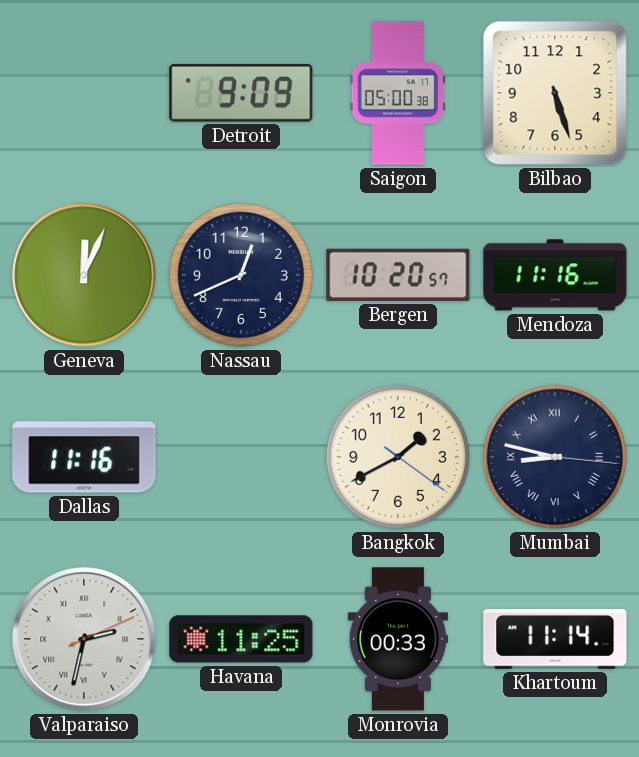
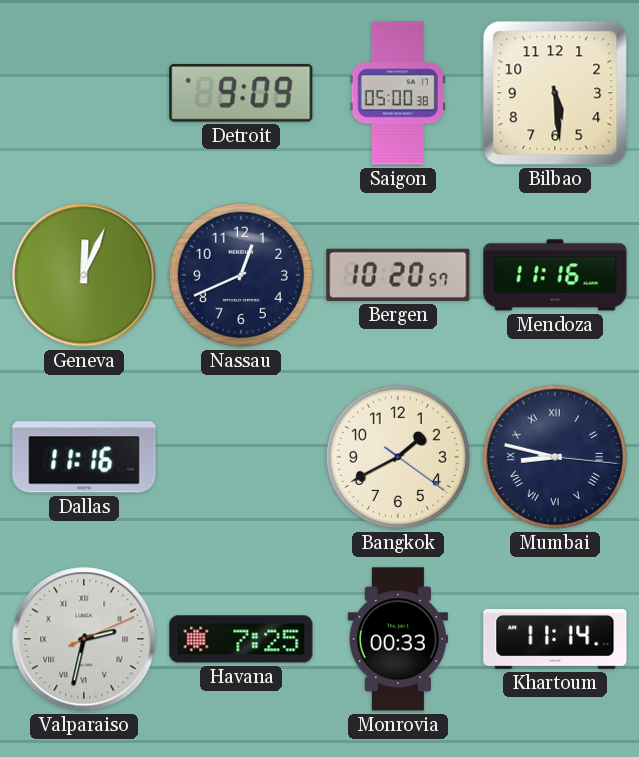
Bilbao: 5:27 -> 5:29
Havana: 11:25 -> 7:25
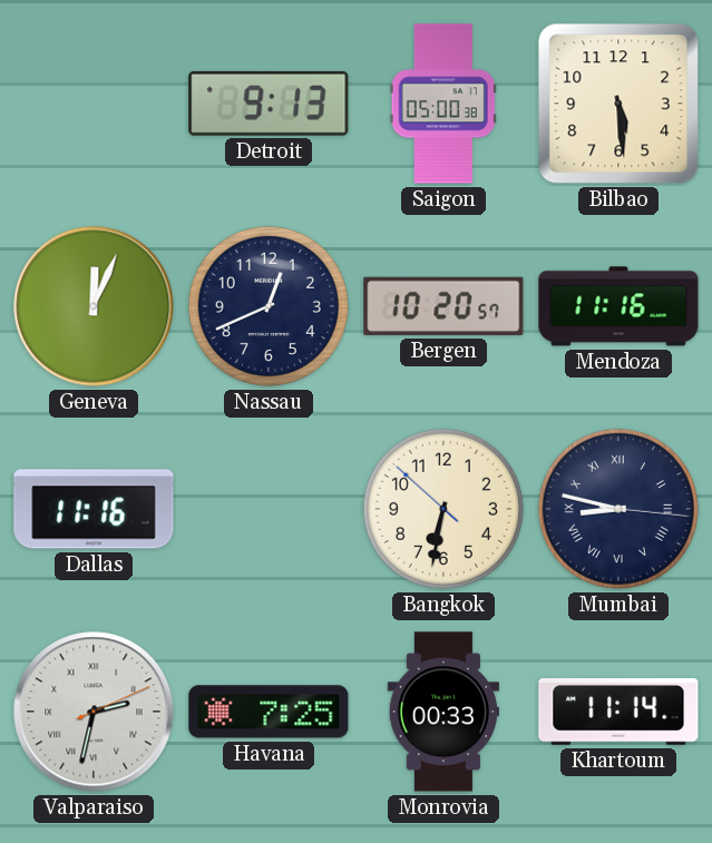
Detroit: 9:09 -> 9:13
Bangkok: 1:40 -> 6:31
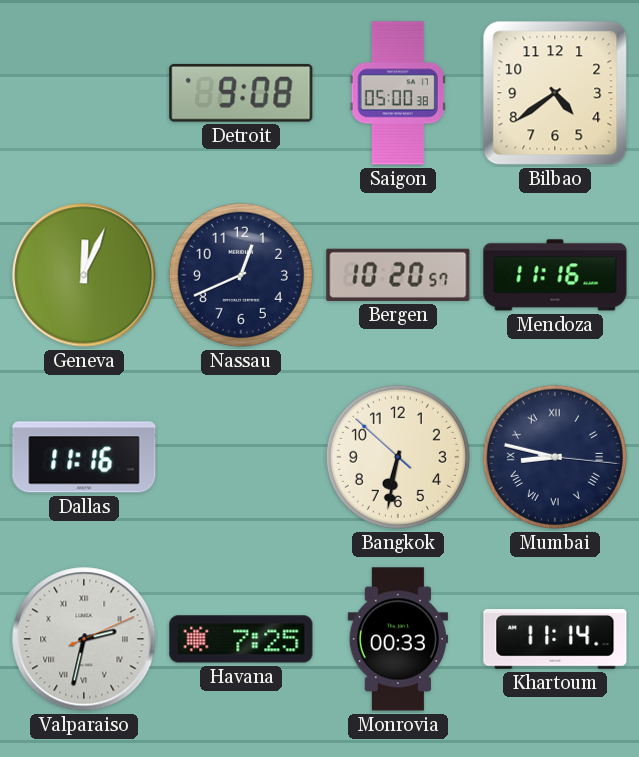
Detroit: 9:13 -> 9:08
Bilbao: 5:29 -> 4:39
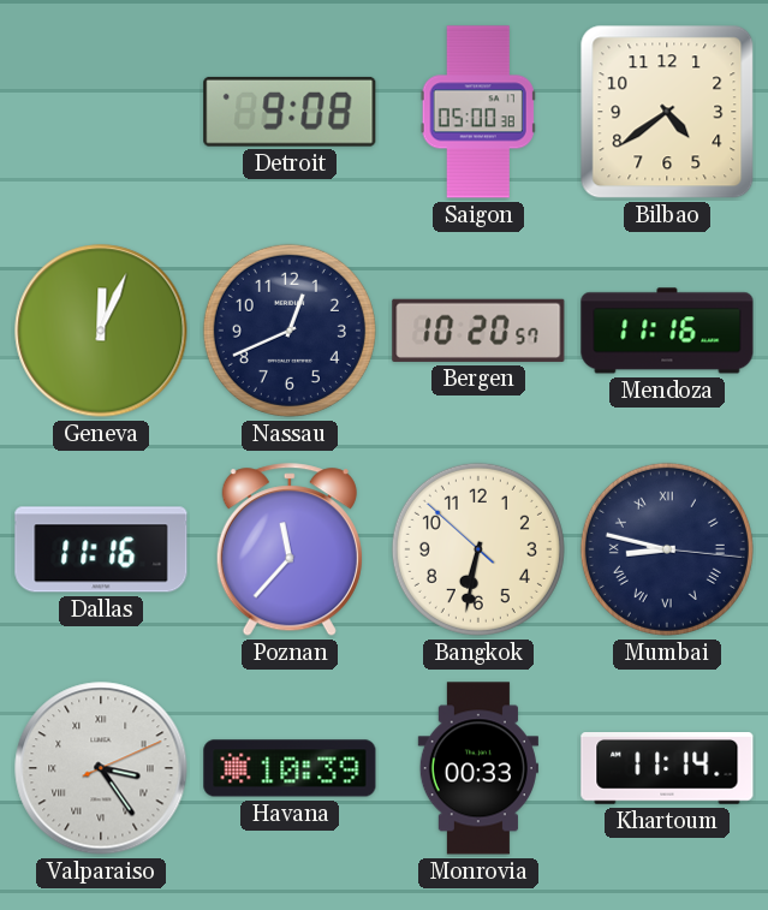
Poznan: none -> 11:37
Valparaiso: 2:32 -> 3:24
Havana: 7:25 -> 10:39
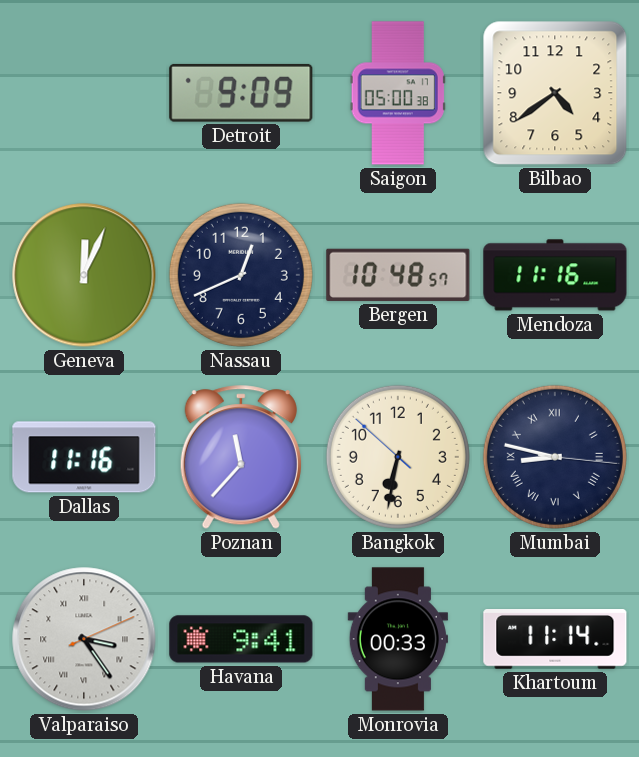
Detroit: 9:08 -> 9:09
Bergen: 10:20 -> 10:48
Havana: 10:39 -> 9:41
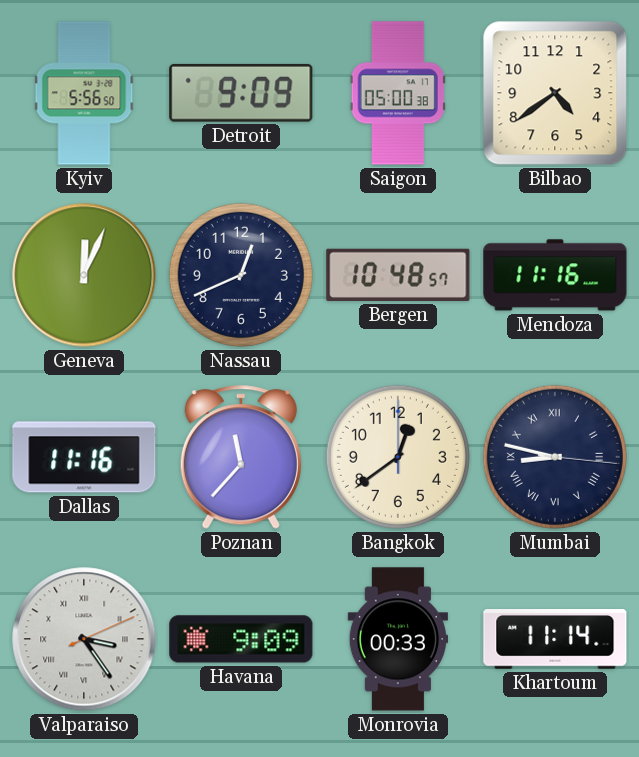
Kyiv: none -> 5:56
Bangkok: 6:31 -> 12:39
Havana: 9:41 -> 9:09
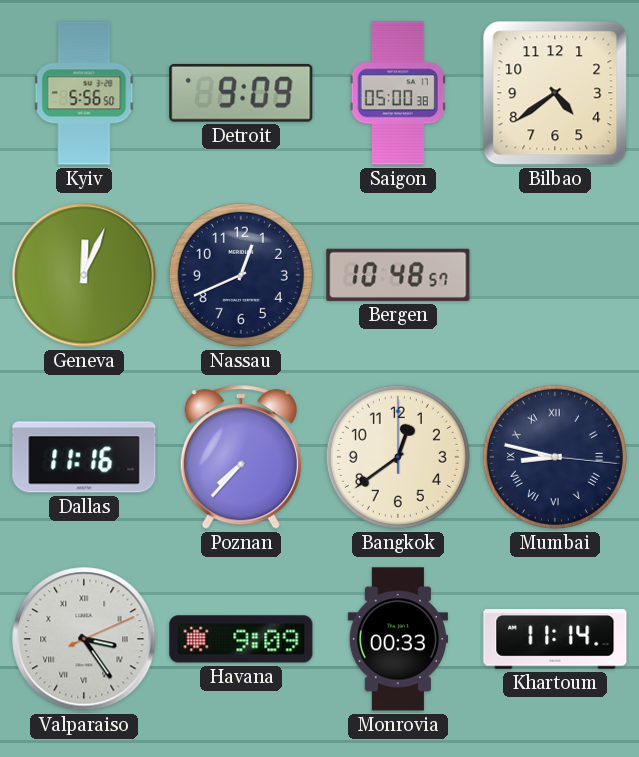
Mendoza: 11:16 -> none
Poznan: 11:37 -> 7:37
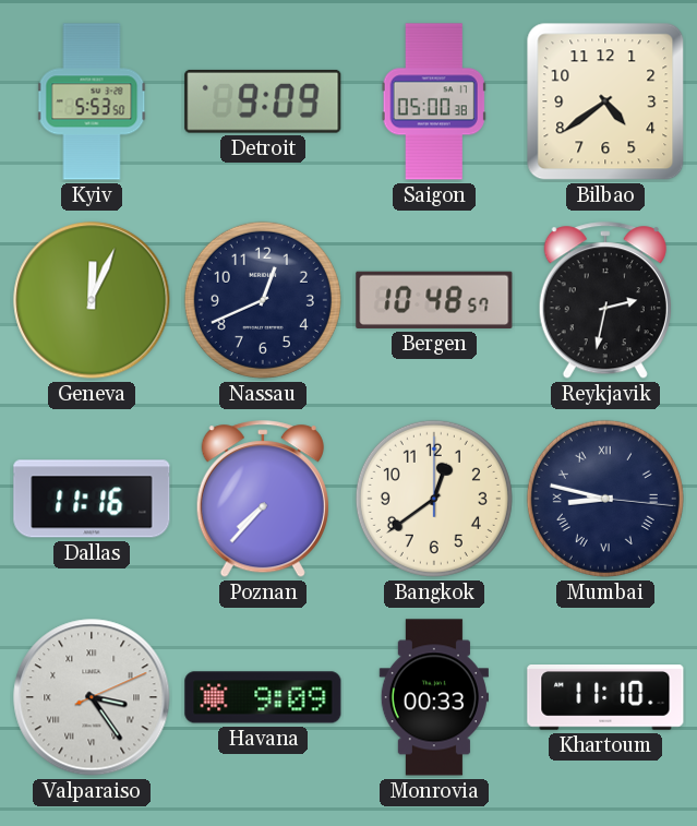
Kyiv: 5:56 -> 5:53
Reykjavik: none -> 2:32
Khartoum: 11:14 -> 11:10
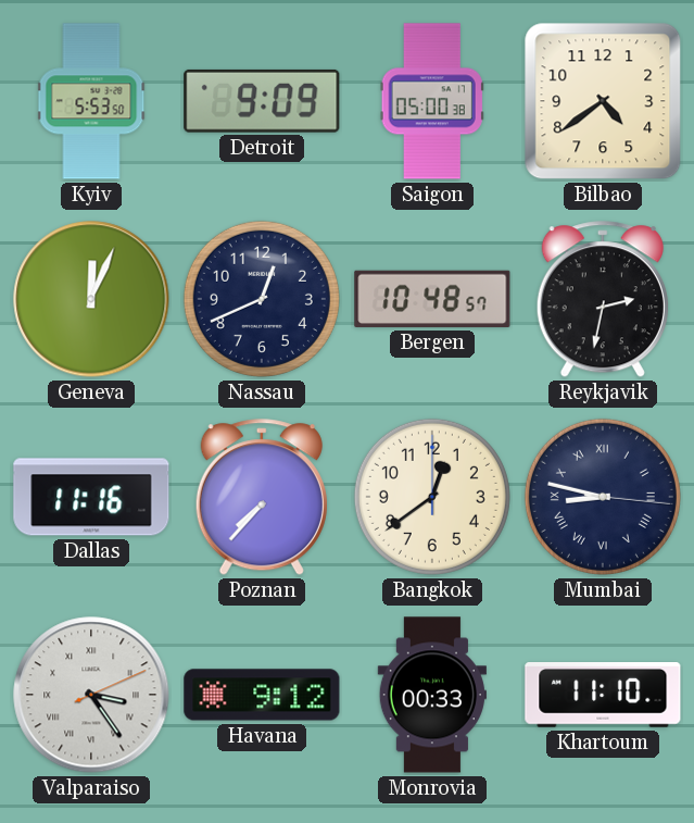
Havana: 9:09 -> 9:12
